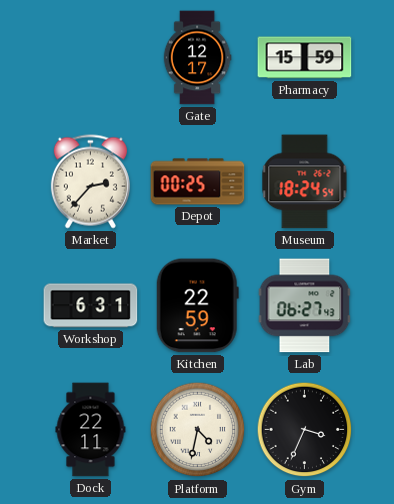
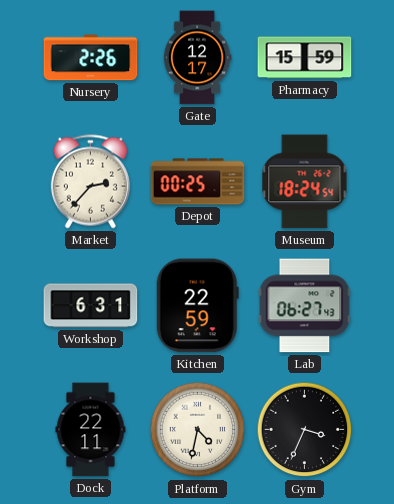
Nursery: none -> 2:26
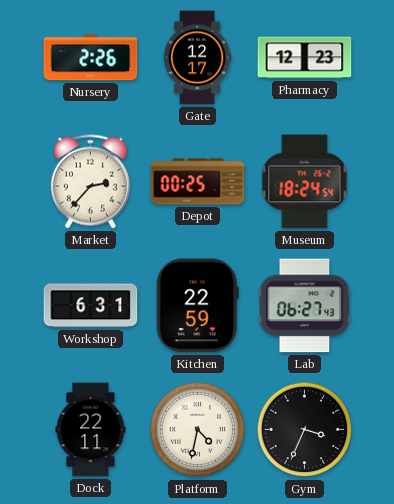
Pharmacy: 15:59 -> 12:23
